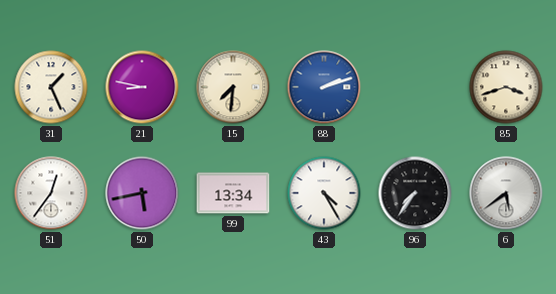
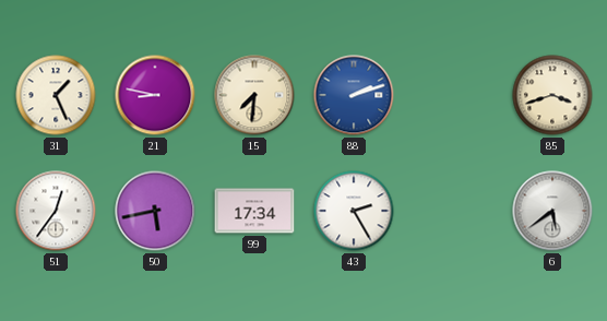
99: 13:34 -> 17:34
43: 4:25 -> 2:25
96: 7:36 -> none
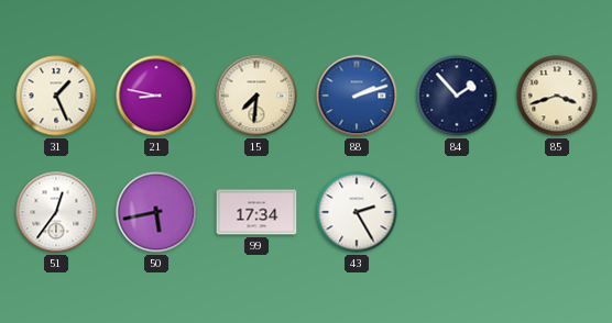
84: none -> 1:53
6: 5:39 -> none
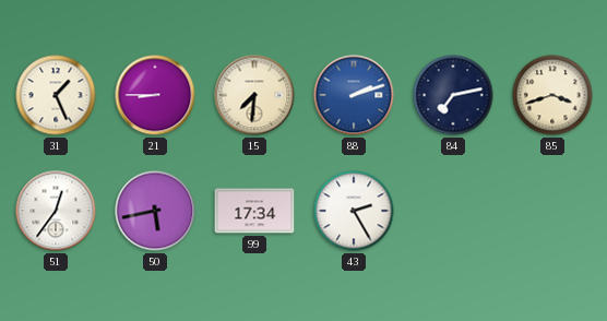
21: 8:47 -> 8:45
84: 1:53 -> 7:13
